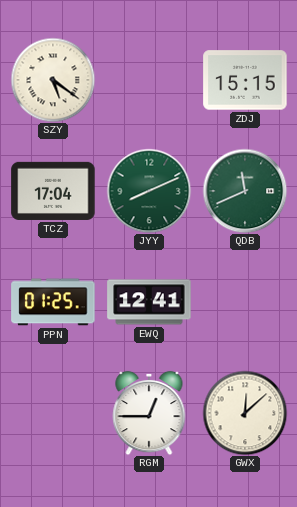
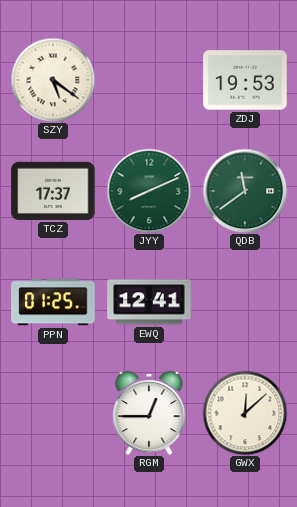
ZDJ: 15:15 -> 19:53
TCZ: 17:04 -> 17:37
QDB: 11:41 -> 11:39
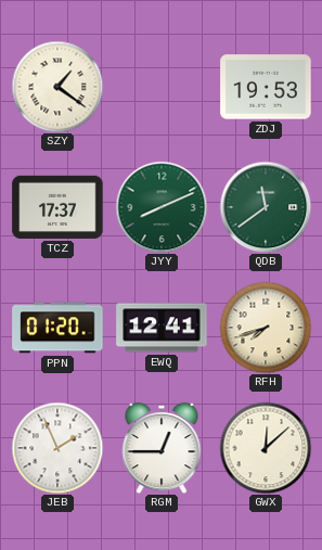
SZY: 5:21 -> 1:21
PPN: 01:25 -> 01:20
RFH: none -> 7:42
JEB: none -> 1:56
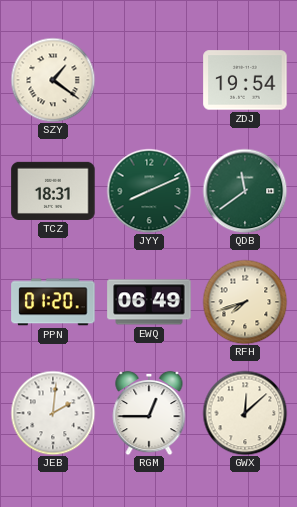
ZDJ: 19:53 -> 19:54
TCZ: 17:37 -> 18:31
EWQ: 12:41 -> 06:49
JEB: 1:56 -> 2:01
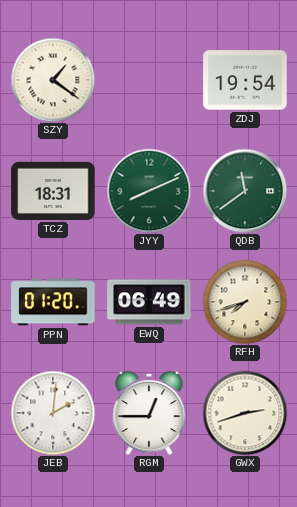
GWX: 12:08 -> 2:42
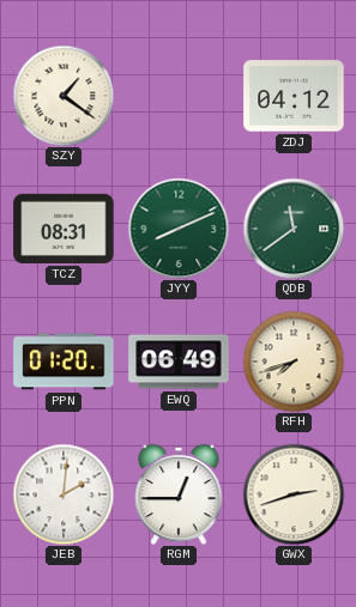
ZDJ: 19:54 -> 04:12
TCZ: 18:31 -> 08:31
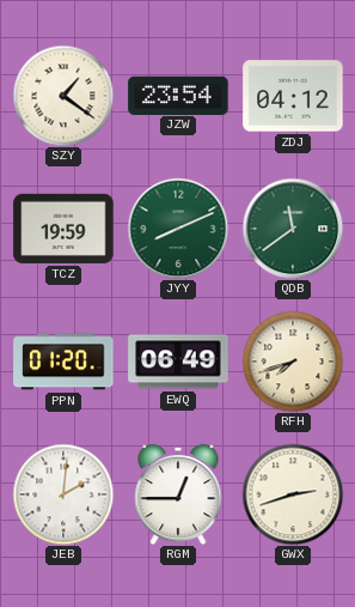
JZW: none -> 23:54
TCZ: 08:31 -> 19:59
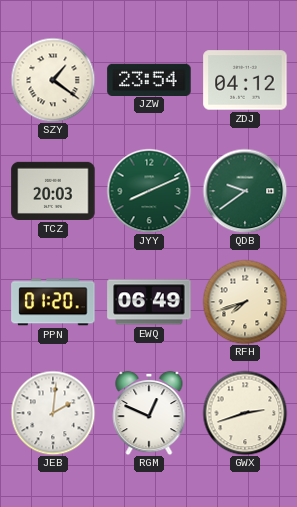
TCZ: 19:59 -> 20:03
QDB: 11:39 -> 9:39
RGM: 12:45 -> 12:49
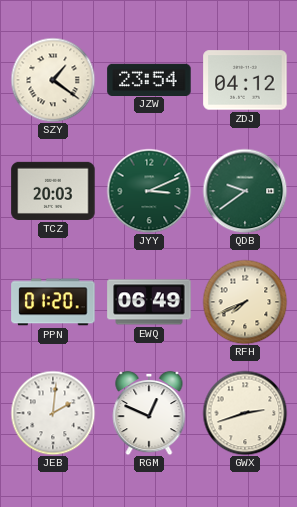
JYY: 8:11 -> 3:11
RFH: 7:42 -> 7:41
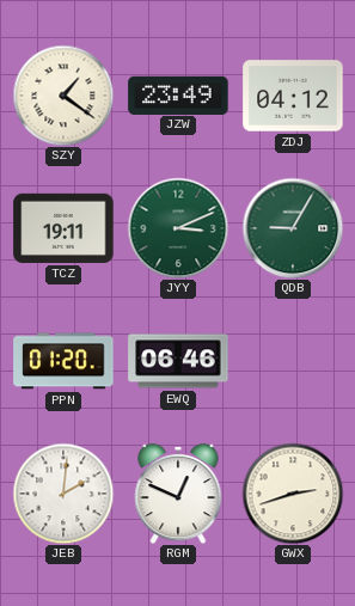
JZW: 23:54 -> 23:49
TCZ: 20:03 -> 19:11
QDB: 9:39 -> 9:05
EWQ: 06:49 -> 06:46
RFH: 7:41 -> none
